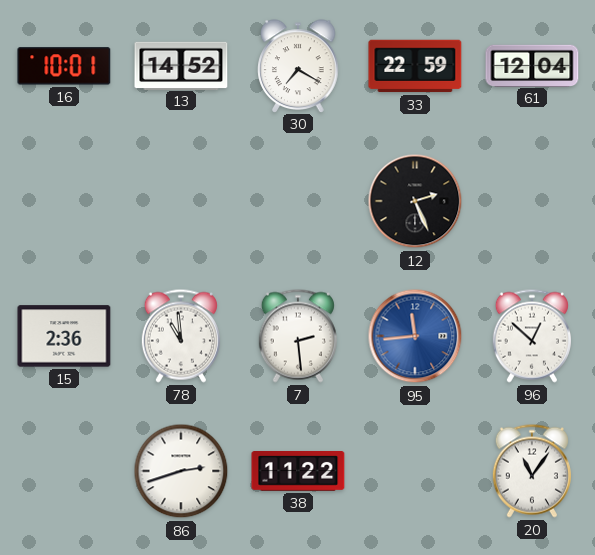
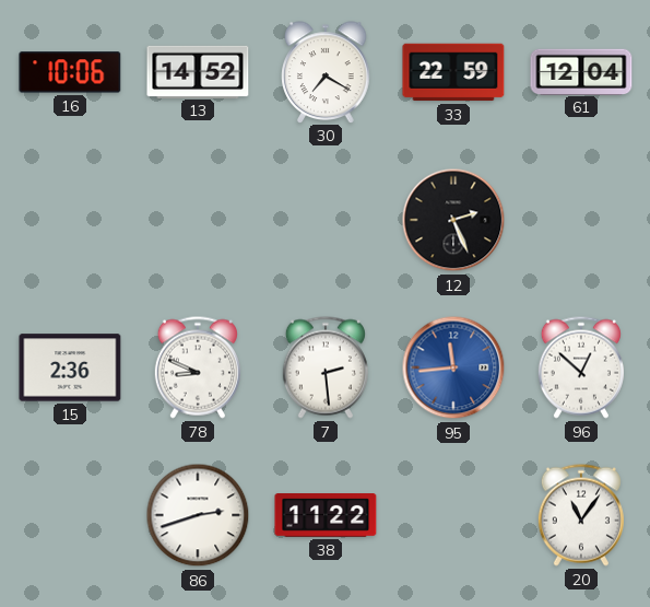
16: 10:01 -> 10:06
78: 10:59 -> 8:49
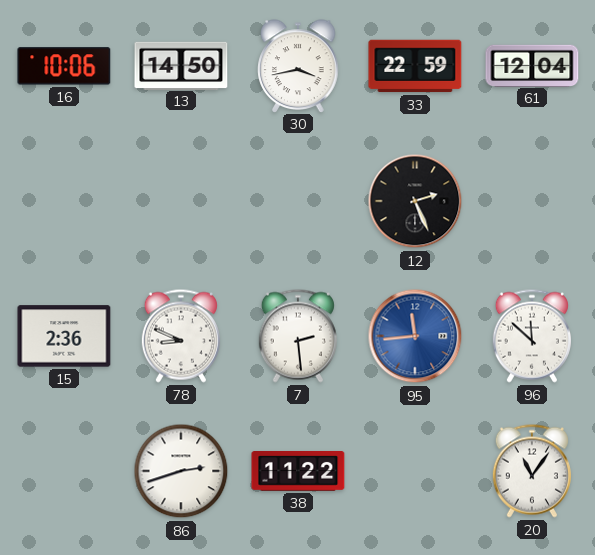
13: 14:52 -> 14:50
30: 7:20 -> 3:43
96: 12:52 -> 11:52
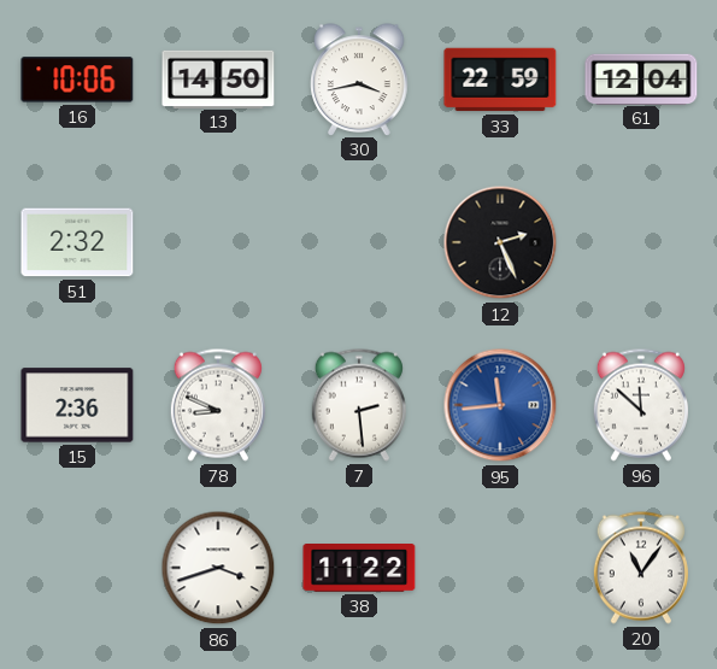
51: none -> 2:32
86: 2:42 -> 3:42
